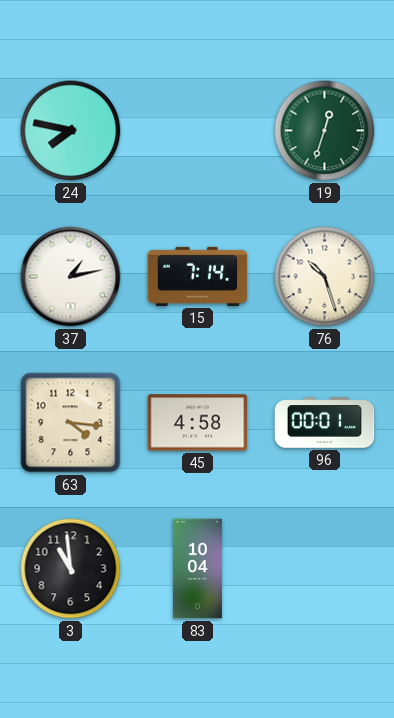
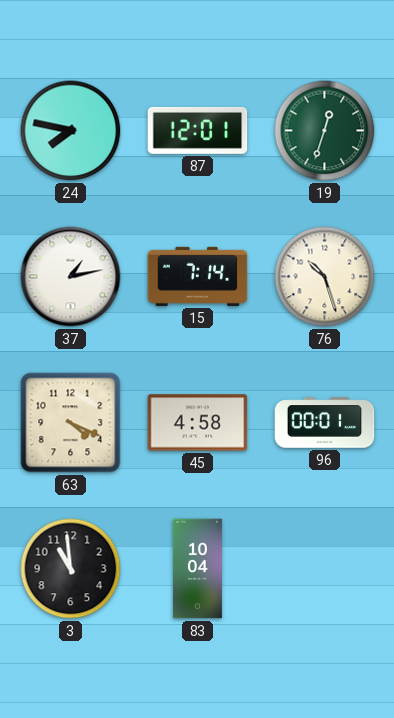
87: none -> 12:01
63: 4:16 -> 4:19
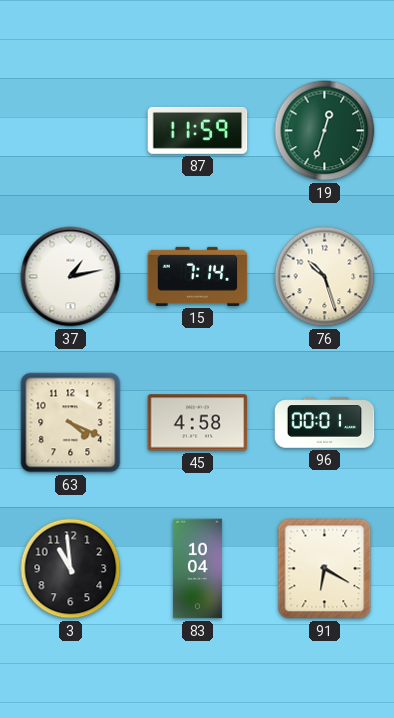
24: 7:47 -> none
87: 12:01 -> 11:59
91: none -> 6:20
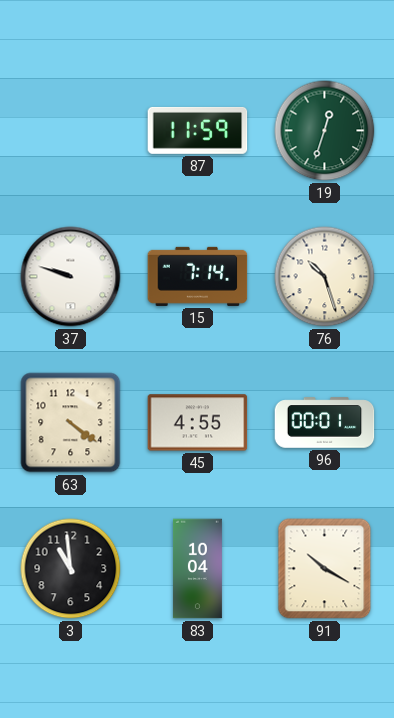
37: 1:13 -> 9:48
63: 4:19 -> 4:21
45: 4:58 -> 4:55
91: 6:20 -> 10:20
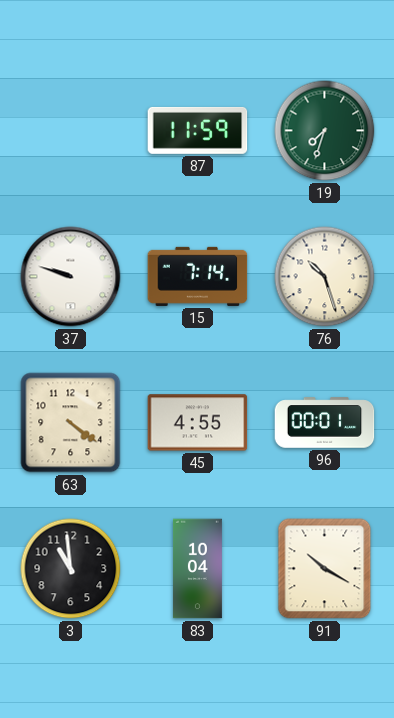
19: 12:33 -> 7:33
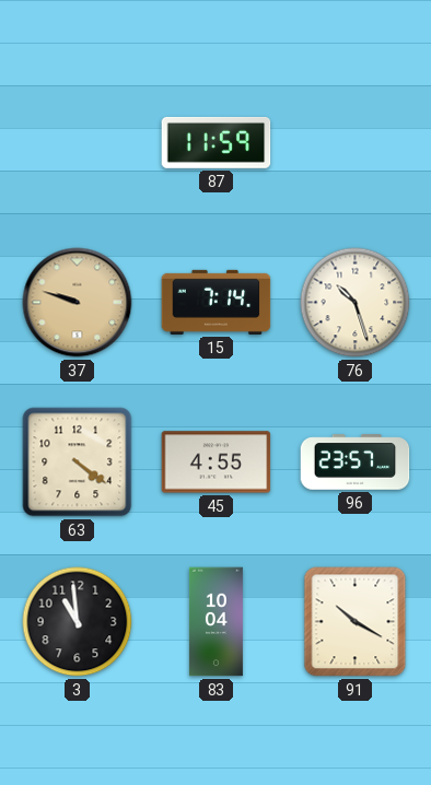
19: 7:33 -> none
37 dial: white -> champagne
96: 00:01 -> 23:57
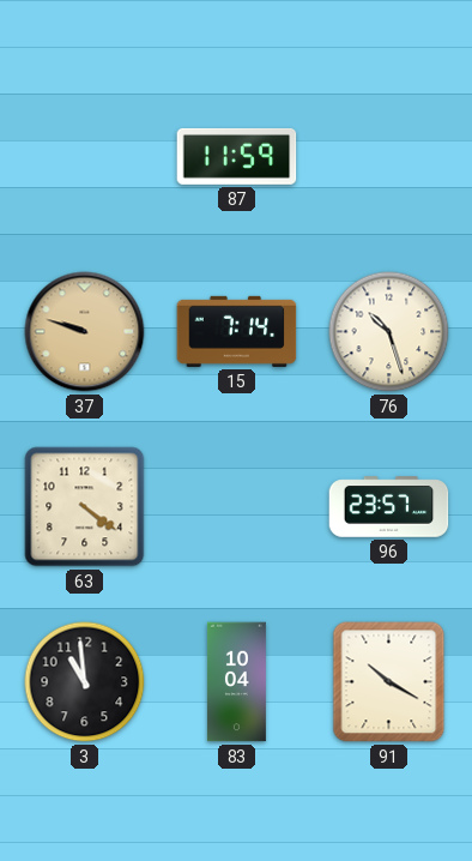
45: 4:55 -> none
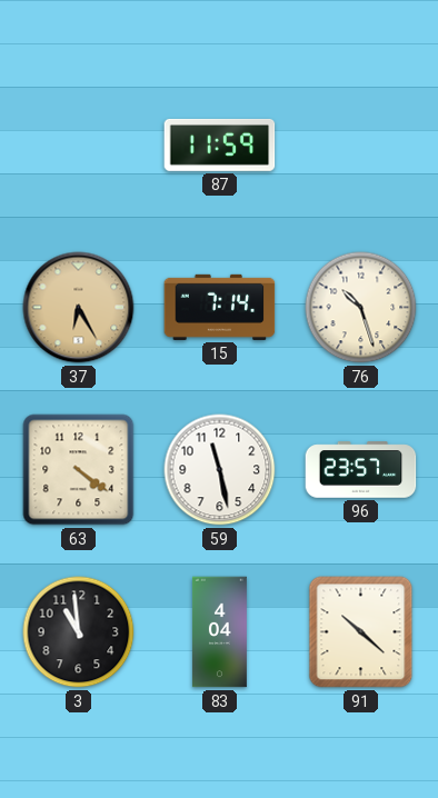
37: 9:48 -> 6:25
59: none -> 11:28
83: 10:04 -> 4:04
91: 10:20 -> 10:22
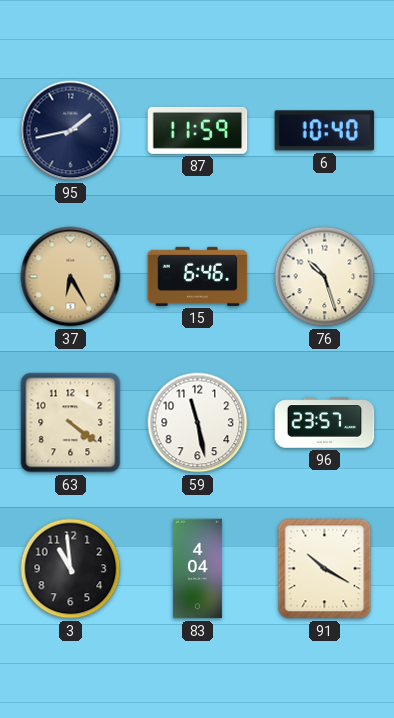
95: none -> 1:43
6: none -> 10:40
15: 7:14 -> 6:46
91: 10:22 -> 10:20
